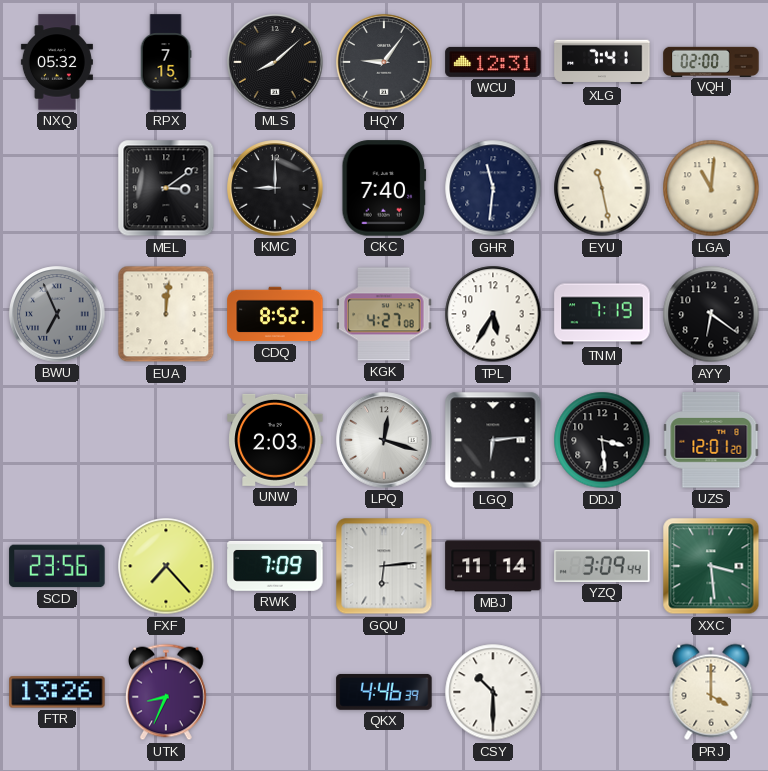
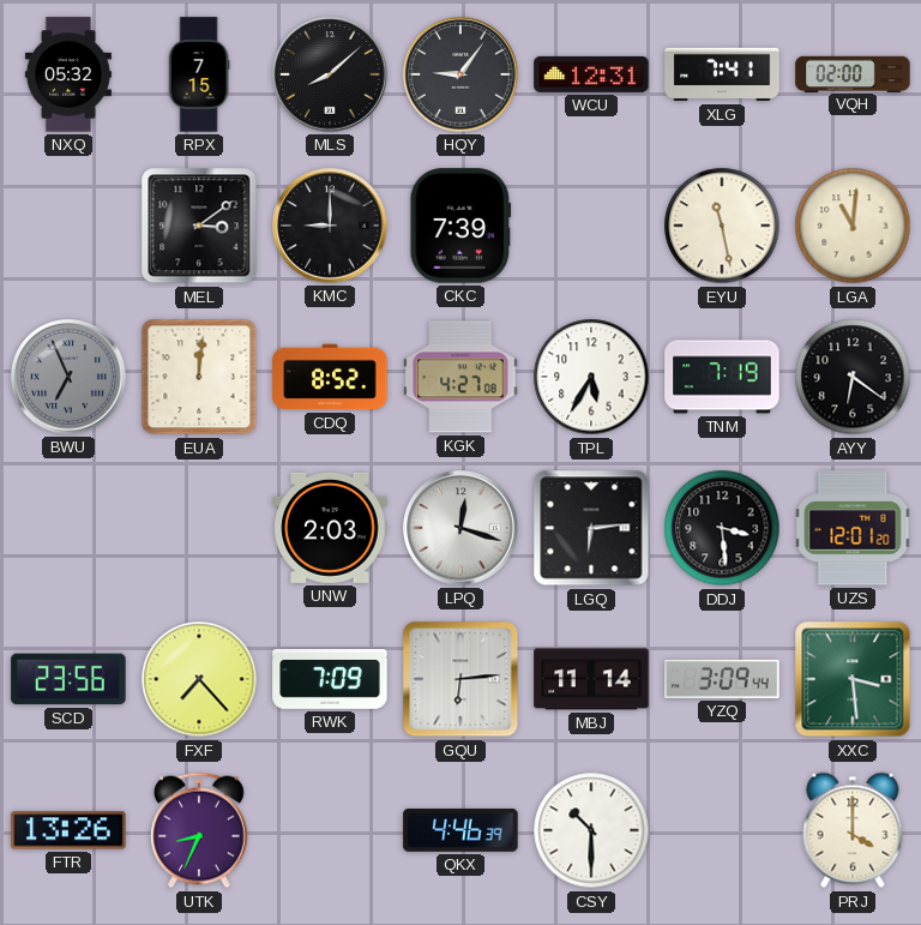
CKC: 7:40 -> 7:39
GHR: 11:31 -> none
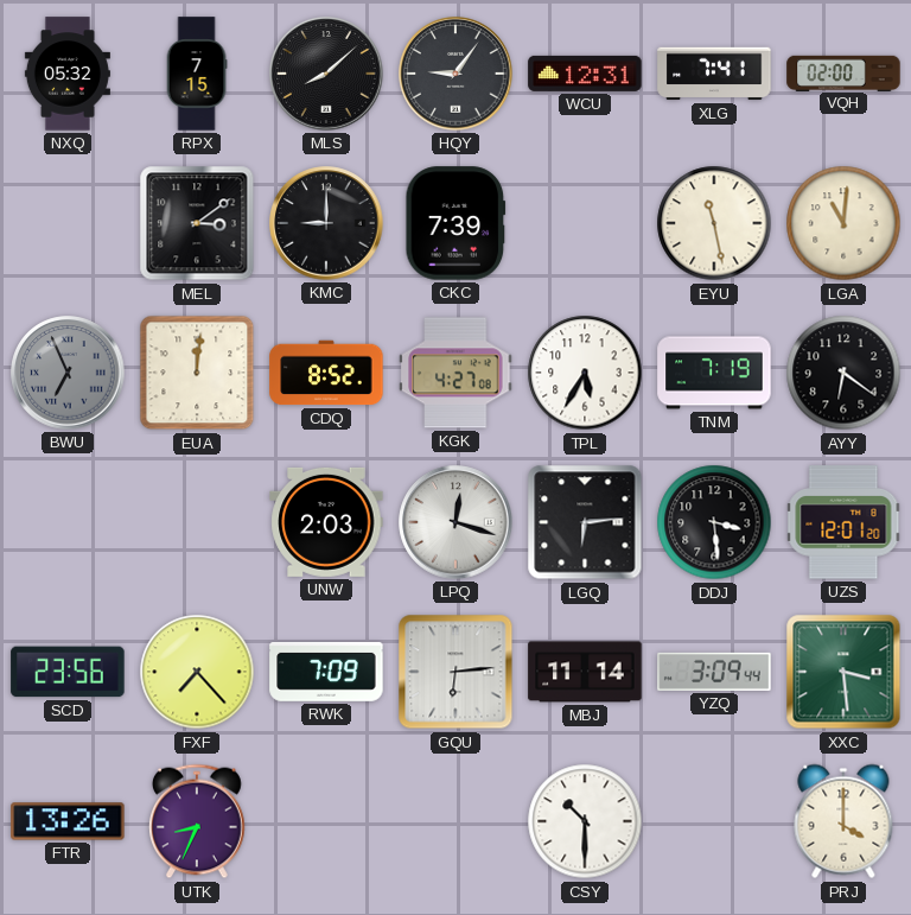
QKX: 4:46 -> none
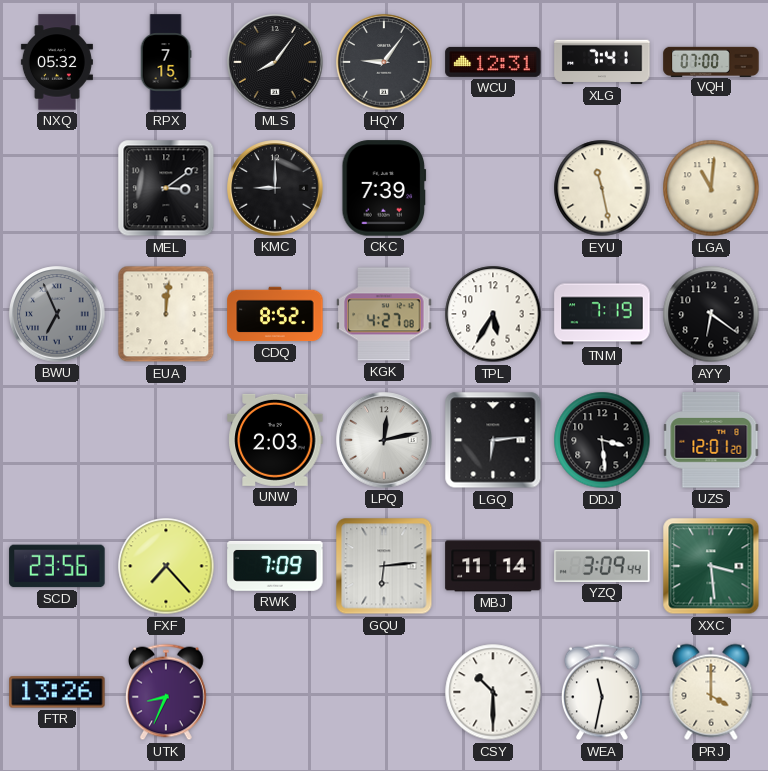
MLS: 8:08 -> 8:06
VQH: 02:00 -> 07:00
LPQ: 12:18 -> 12:13
WEA: none -> 11:32
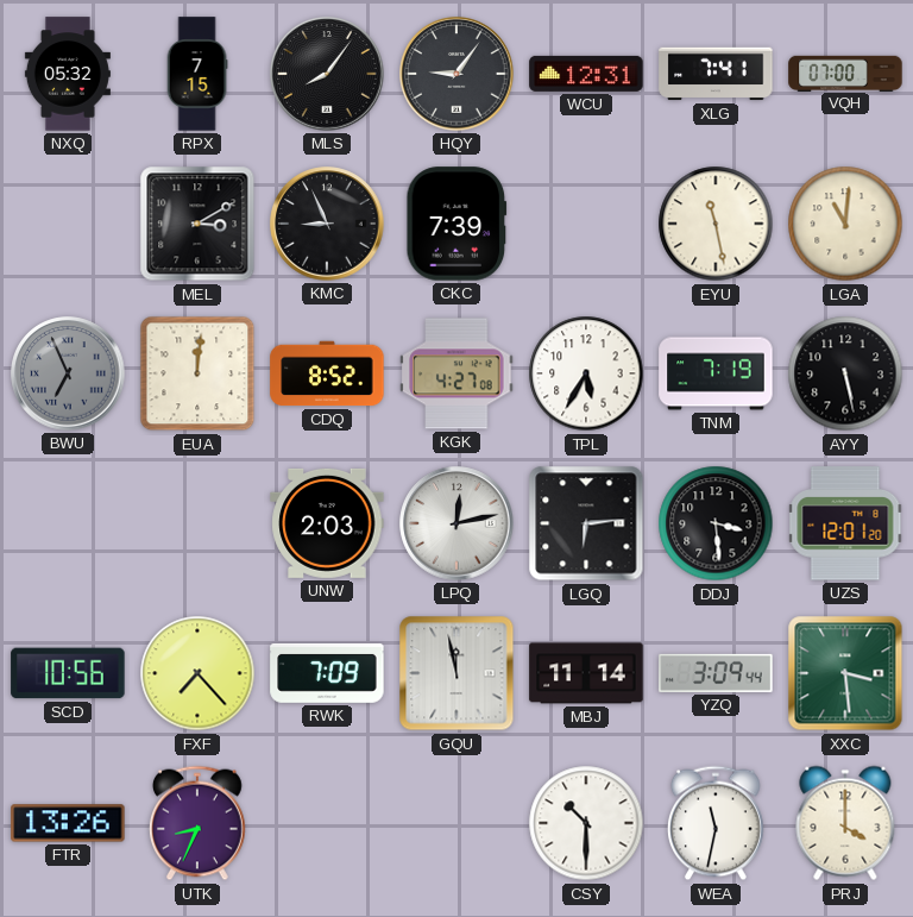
MEL: 3:09 -> 3:10
KMC: 9:00 -> 8:56
AYY: 6:21 -> 5:28
SCD: 23:56 -> 10:56
GQU: 6:14 -> 11:58
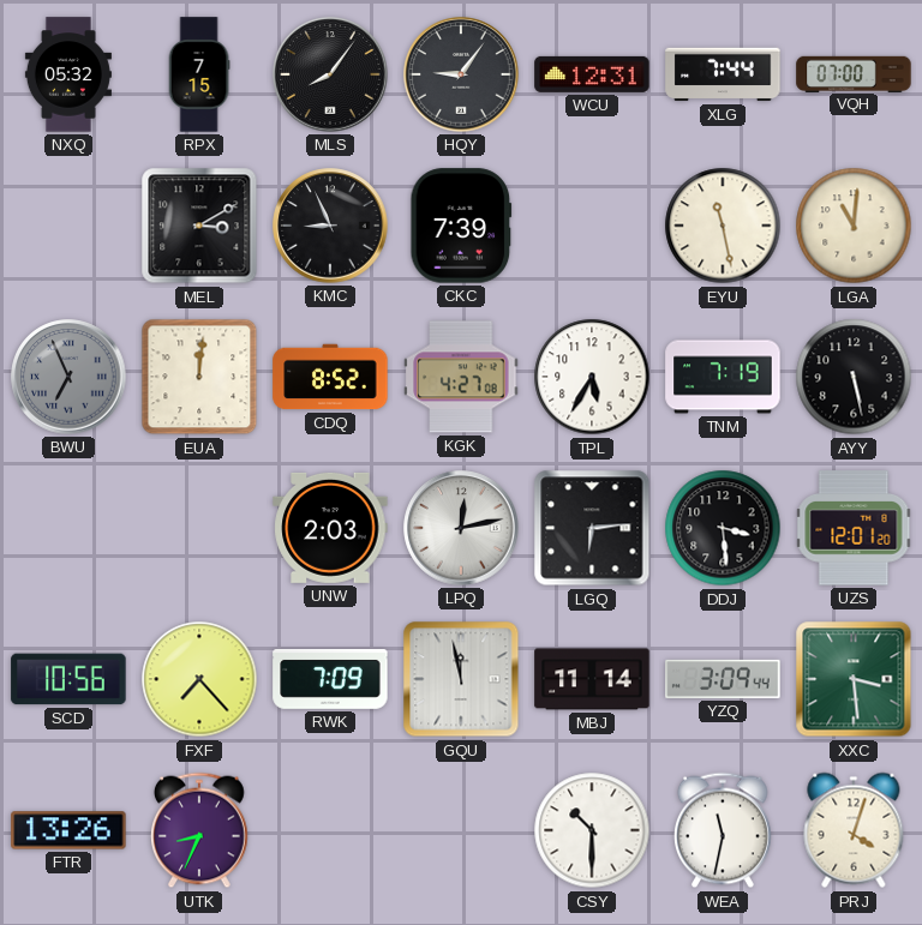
XLG: 7:41 -> 7:44
PRJ: 4:00 -> 4:03
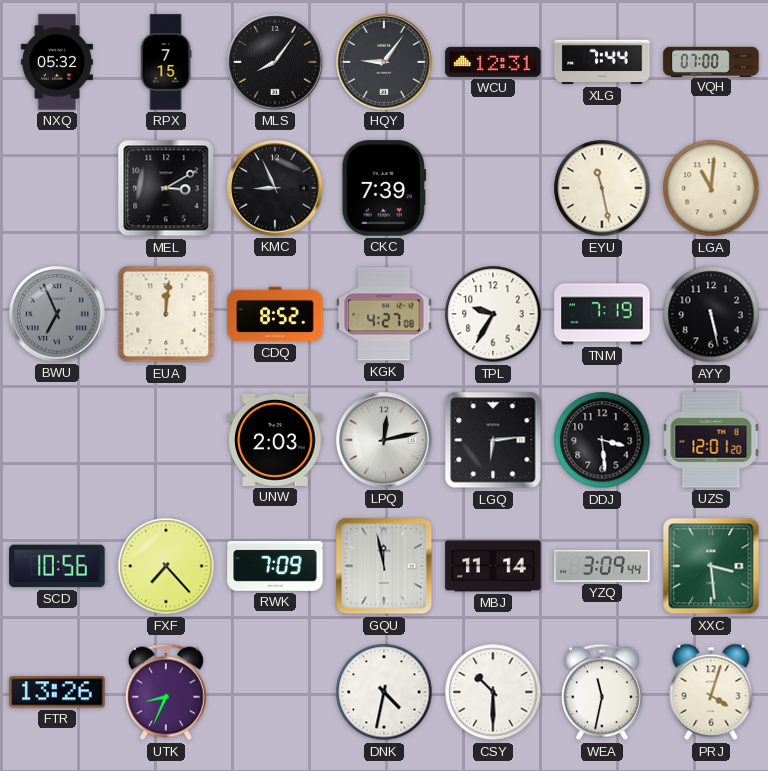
TPL: 5:35 -> 9:35
DNK: none -> 4:32
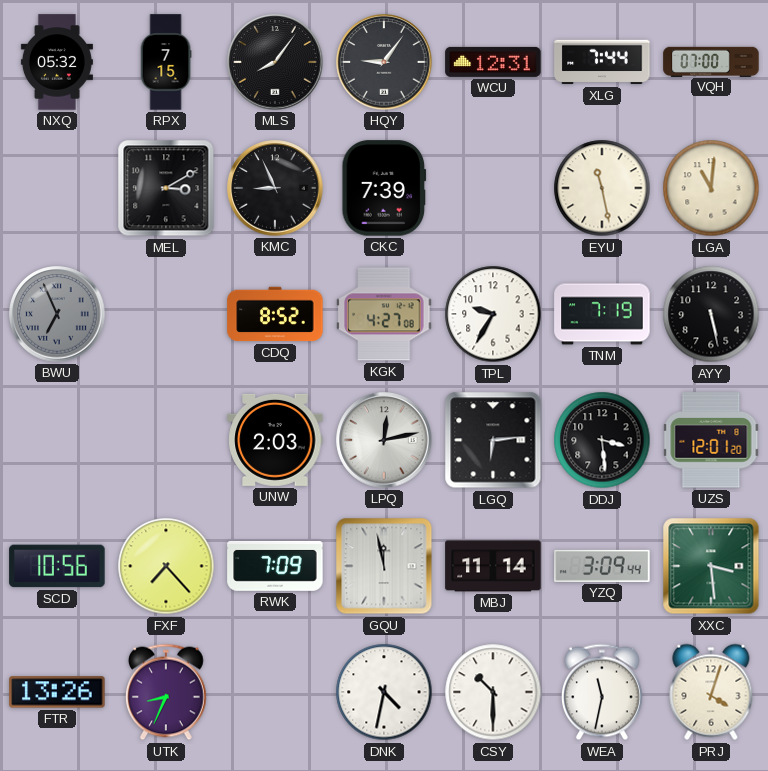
EUA: 12:01 -> none
